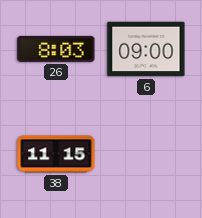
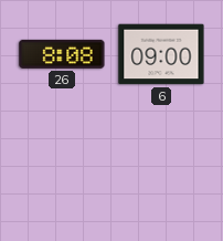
26: 8:03 -> 8:08
38: 11:15 -> none
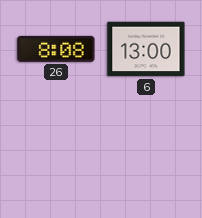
6: 09:00 -> 13:00
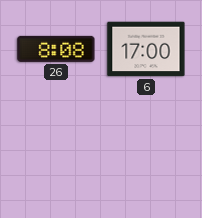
6: 13:00 -> 17:00
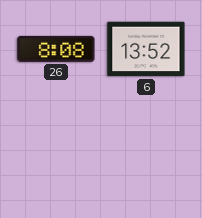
6: 17:00 -> 13:52
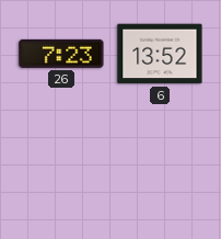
26: 8:08 -> 7:23
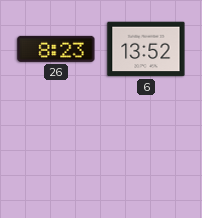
26: 7:23 -> 8:23
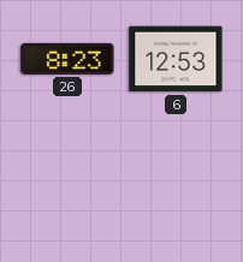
6: 13:52 -> 12:53
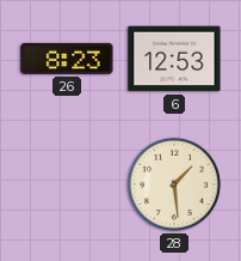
28: none -> 1:29
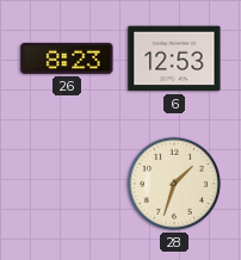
28: 1:29 -> 1:33
